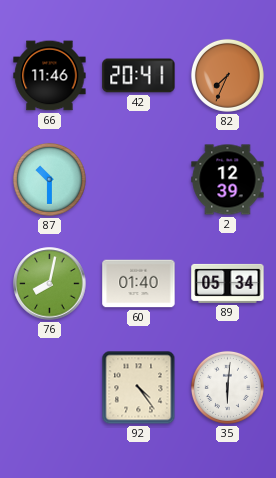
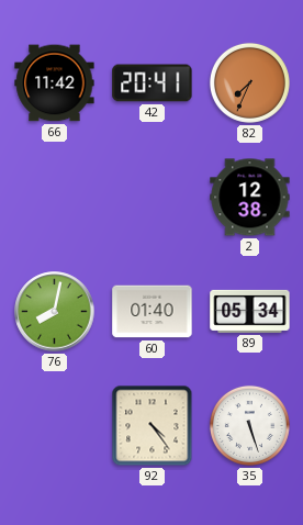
66: 11:46 -> 11:42
87: 10:30 -> none
2: 12:39 -> 12:38
35: 6:01 -> 5:27
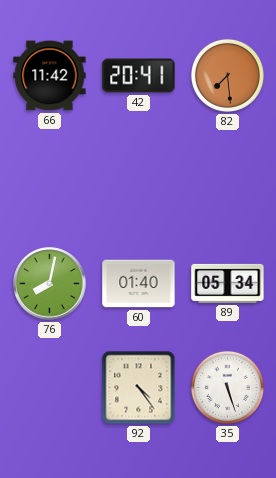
82: 7:34 -> 7:29
2: 12:38 -> none
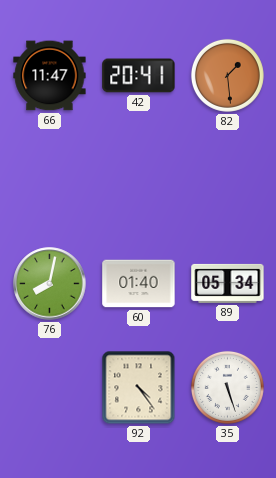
66: 11:42 -> 11:47
82: 7:29 -> 1:29
